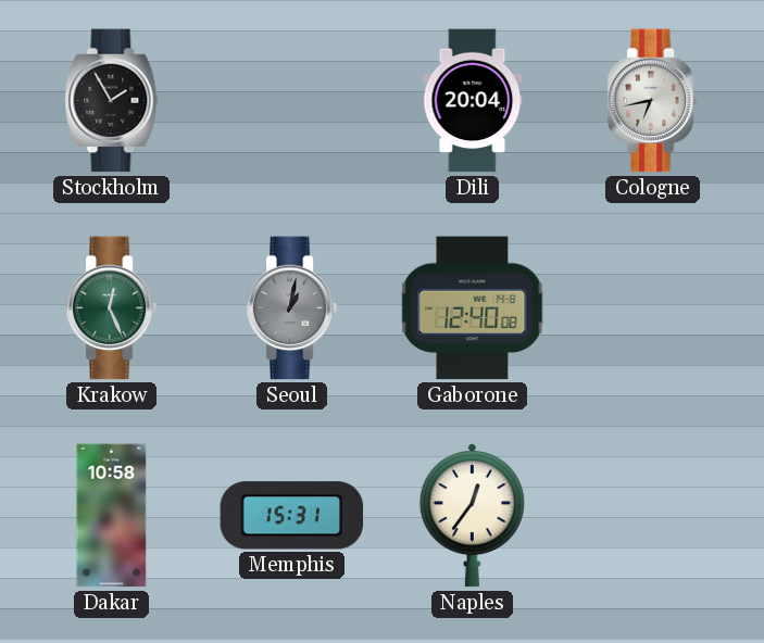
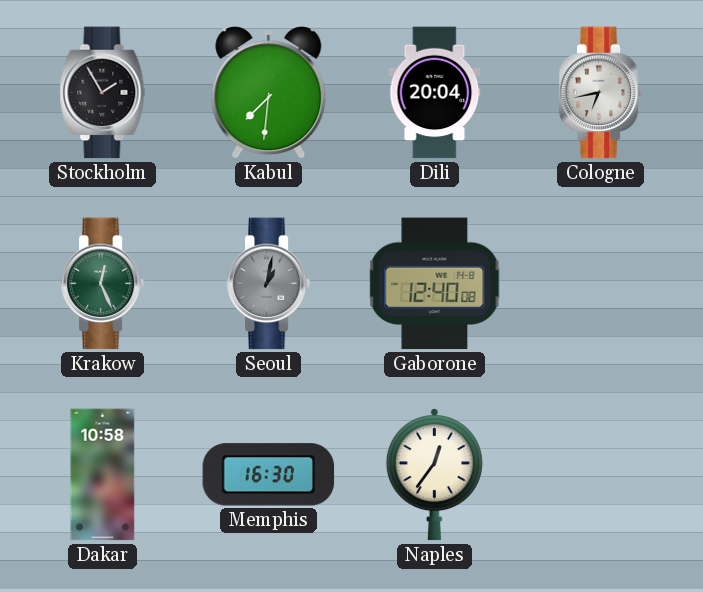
Kabul: none -> 7:31
Memphis: 15:31 -> 16:30
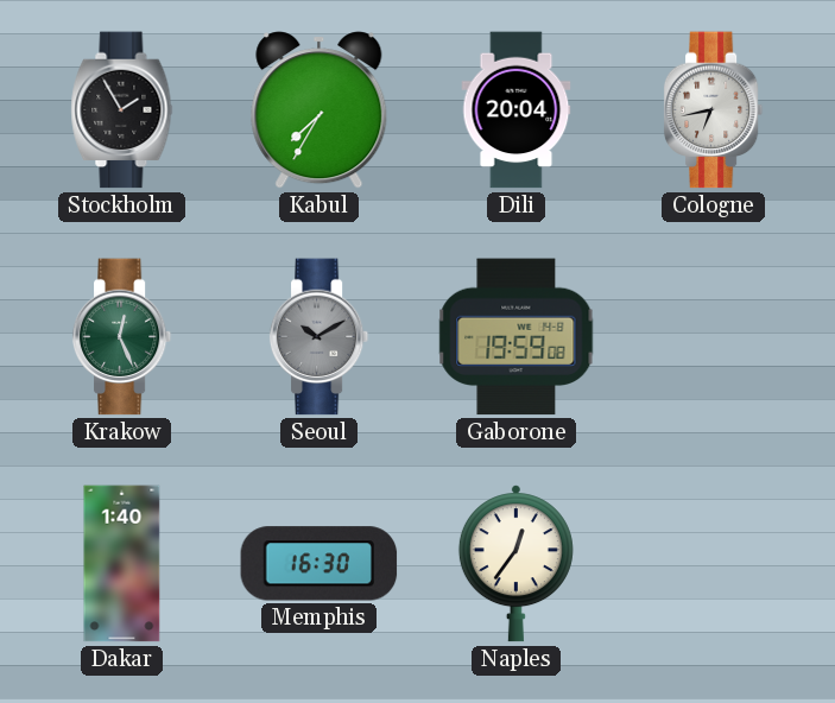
Kabul: 7:31 -> 7:35
Seoul: 1:02 -> 10:10
Gaborone: 12:40 -> 19:59
Dakar: 10:58 -> 1:40
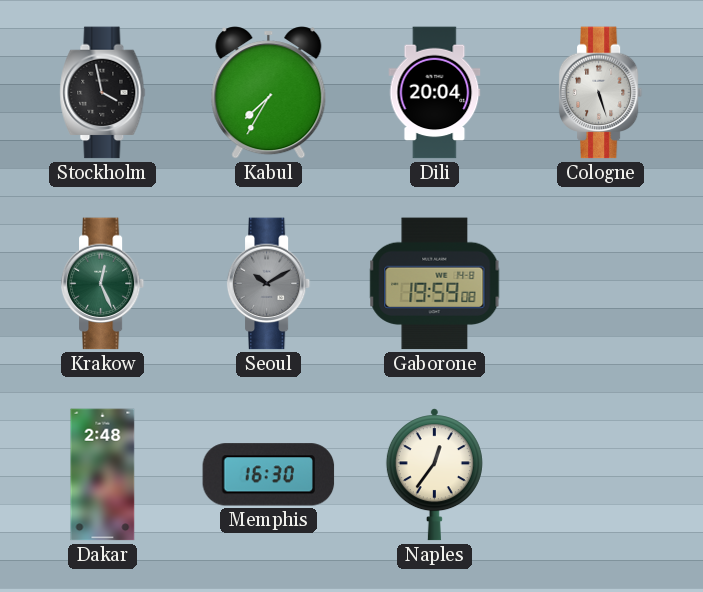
Stockholm: 1:55 -> 3:58
Cologne: 6:43 -> 5:27
Dakar: 1:40 -> 2:48
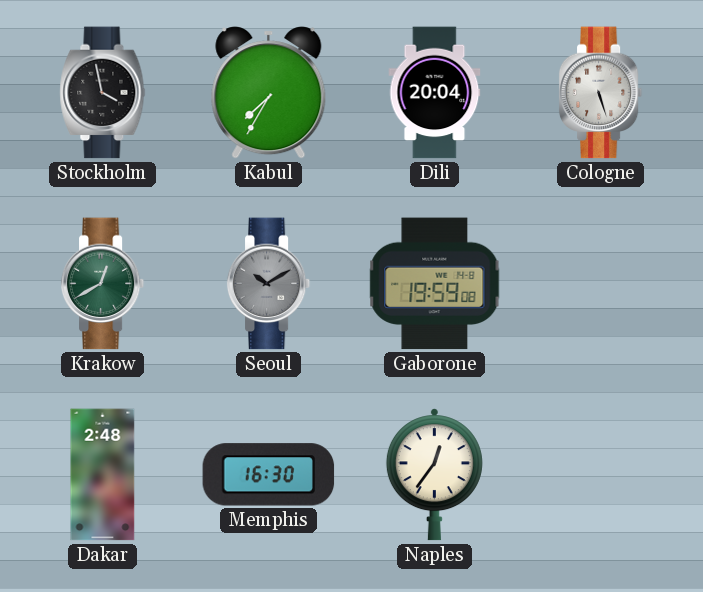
Krakow: 12:26 -> 12:40
